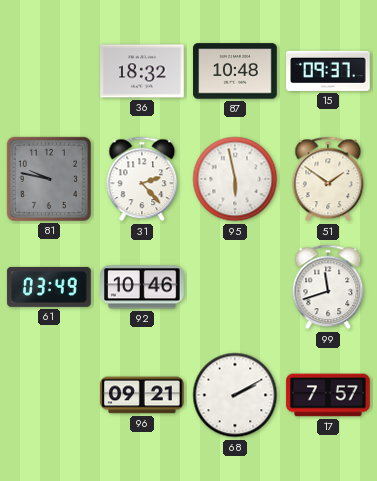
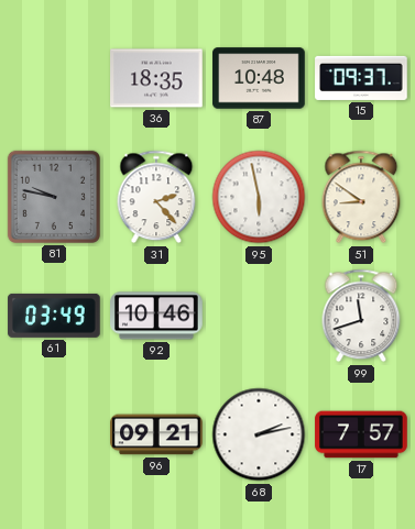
36: 18:32 -> 18:35
51: 1:51 -> 8:51
68: 2:10 -> 2:13
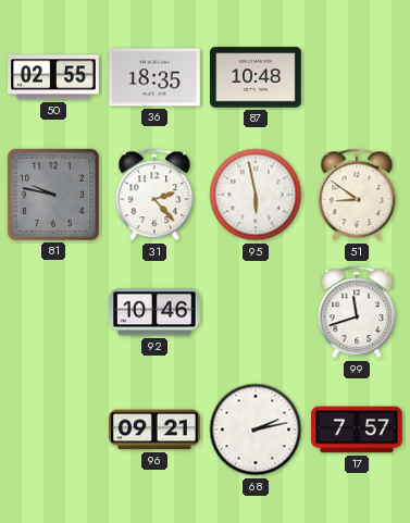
50: none -> 02:55
15: 09:37 -> none
61: 03:49 -> none
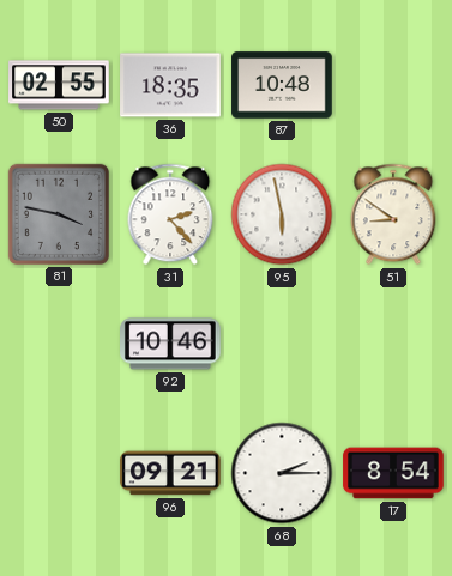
81: 9:47 -> 3:47
99: 11:42 -> none
68: 2:13 -> 2:15
17: 7:57 -> 8:54
